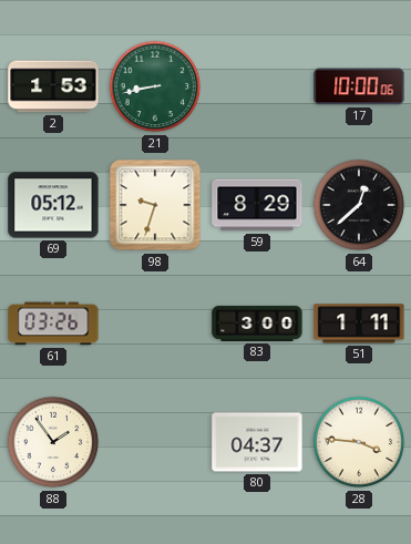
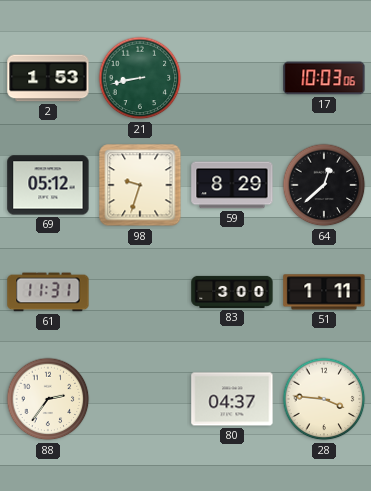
17: 10:00 -> 10:03
61: 03:26 -> 11:31
88: 1:54 -> 2:36
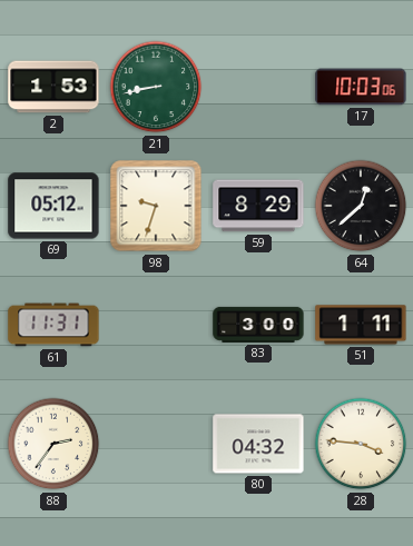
80: 04:37 -> 04:32
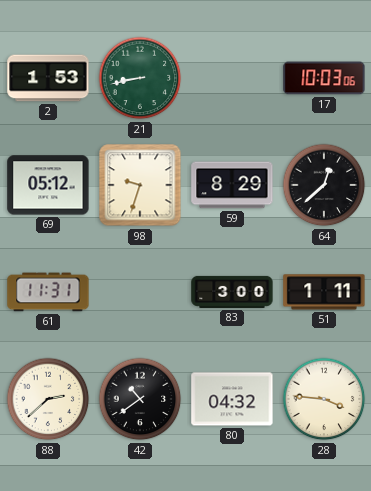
88: 2:36 -> 2:38
42: none -> 10:39
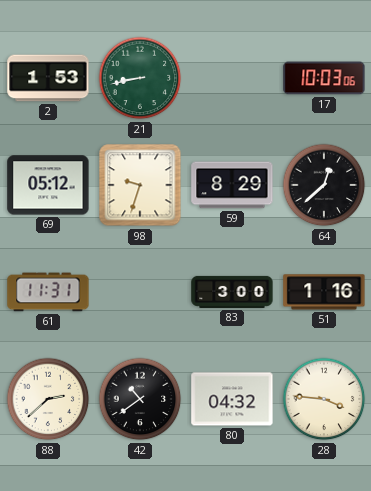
51: 1:11 -> 1:16
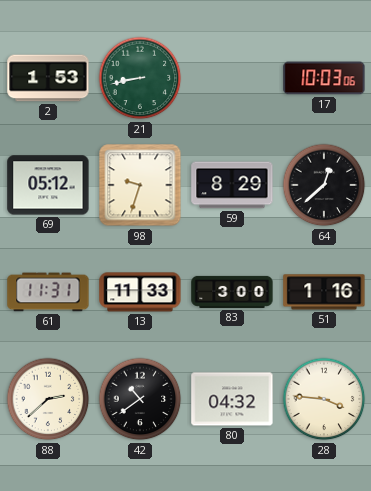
13: none -> 11:33
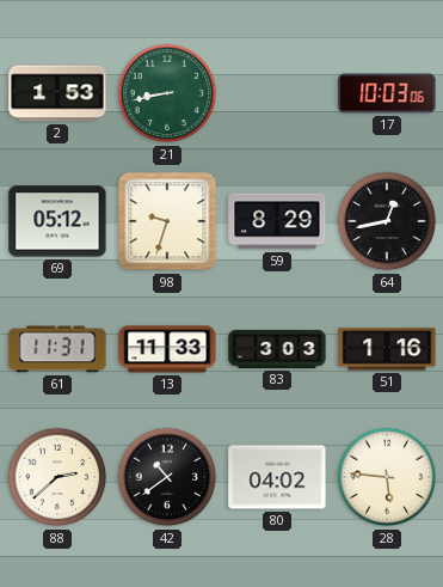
64: 12:38 -> 12:43
83: 3:00 -> 3:03
80: 04:32 -> 04:02
28: 3:46 -> 5:46
